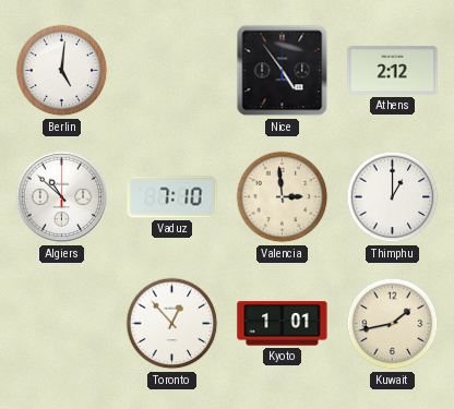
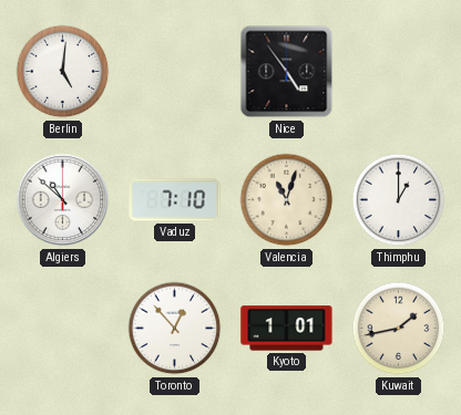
Athens: 2:12 -> none
Valencia: 2:59 -> 11:03
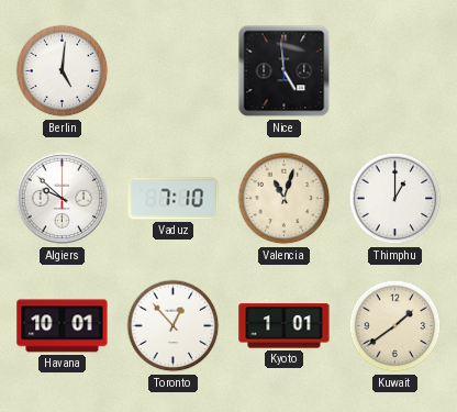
Nice: 4:54 -> 4:59
Algiers: 10:52 -> 9:52
Havana: none -> 10:01
Kuwait: 1:43 -> 1:39
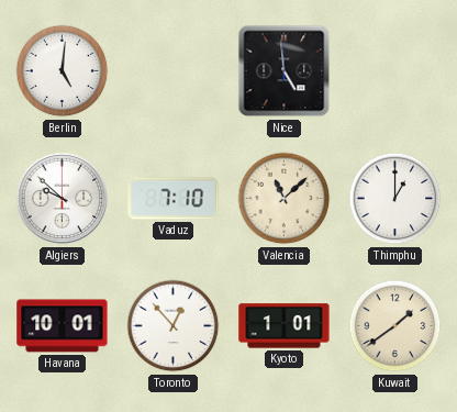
Valencia: 11:03 -> 11:08
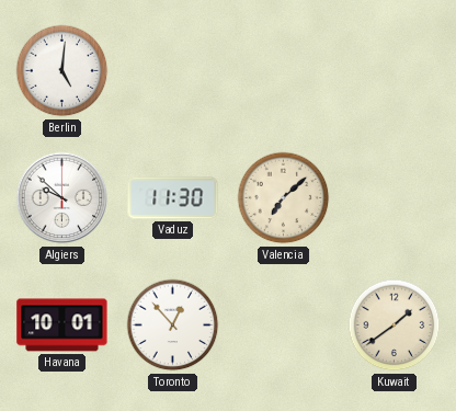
Nice: 4:59 -> none
Vaduz: 7:10 -> 11:30
Valencia: 11:08 -> 7:08
Thimphu: 1:00 -> none
Kyoto: 1:01 -> none
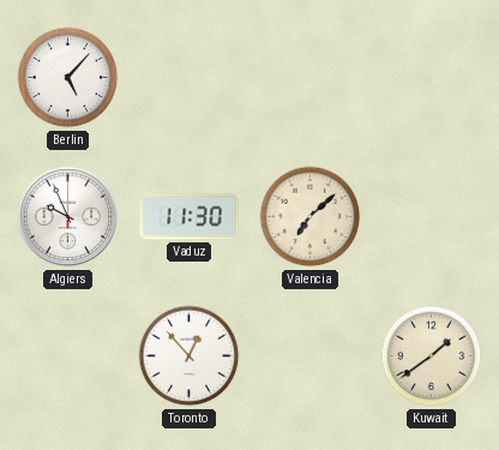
Berlin: 5:01 -> 5:07
Algiers: 9:52 -> 9:56
Havana: 10:01 -> none
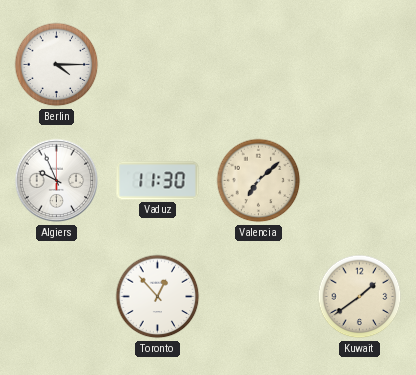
Berlin: 5:07 -> 4:15
